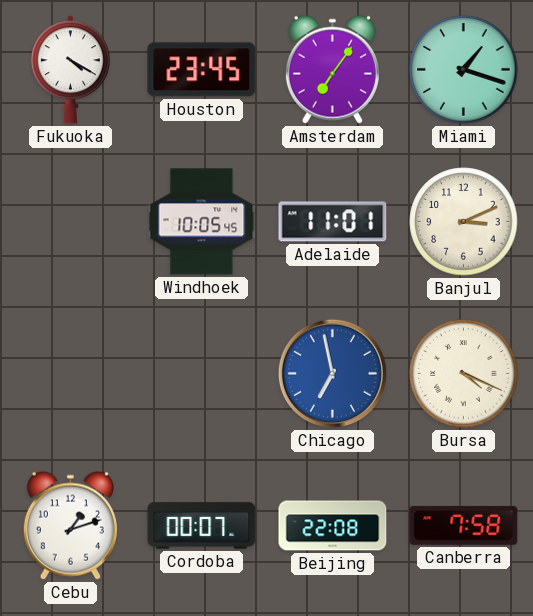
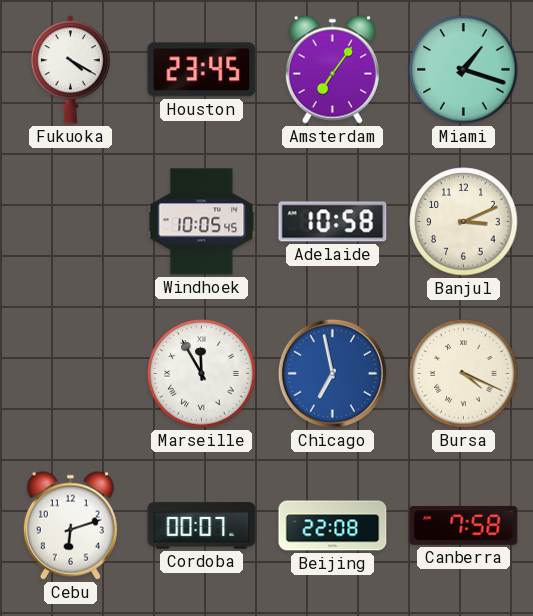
Adelaide: 11:01 -> 10:58
Marseille: none -> 11:55
Cebu: 1:12 -> 6:12
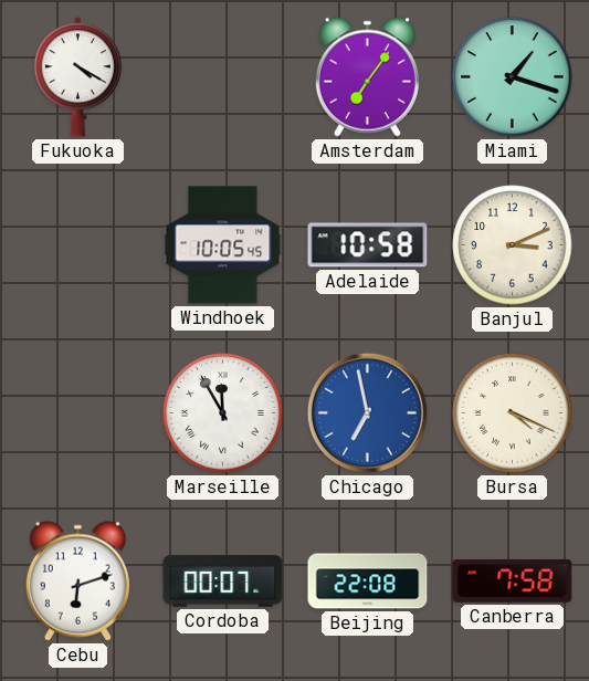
Houston: 23:45 -> none
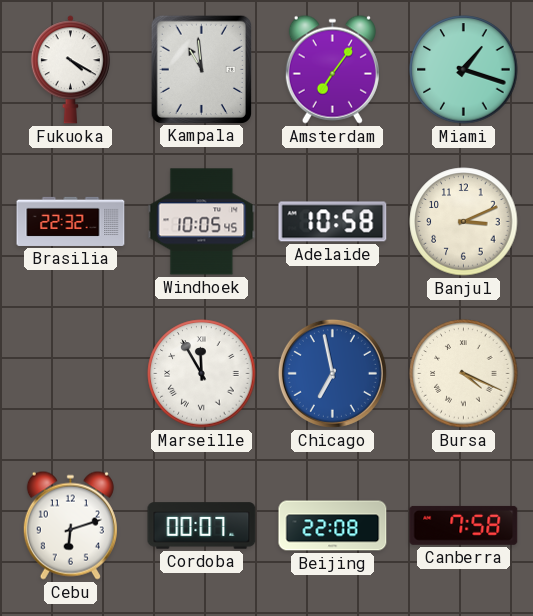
Kampala: none -> 10:59
Brasilia: none -> 22:32
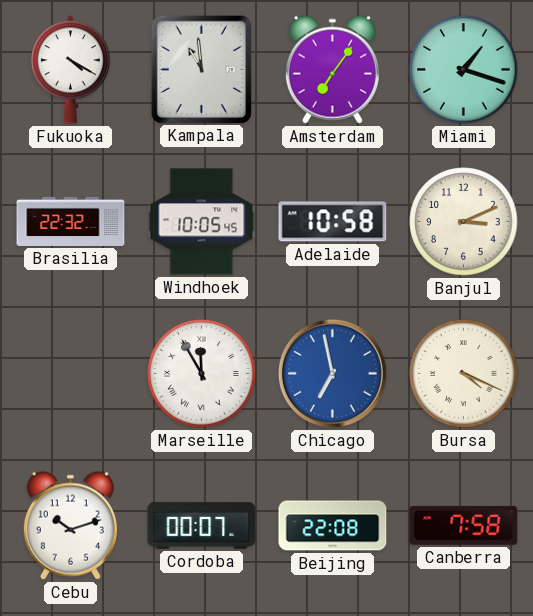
Cebu: 6:12 -> 10:12
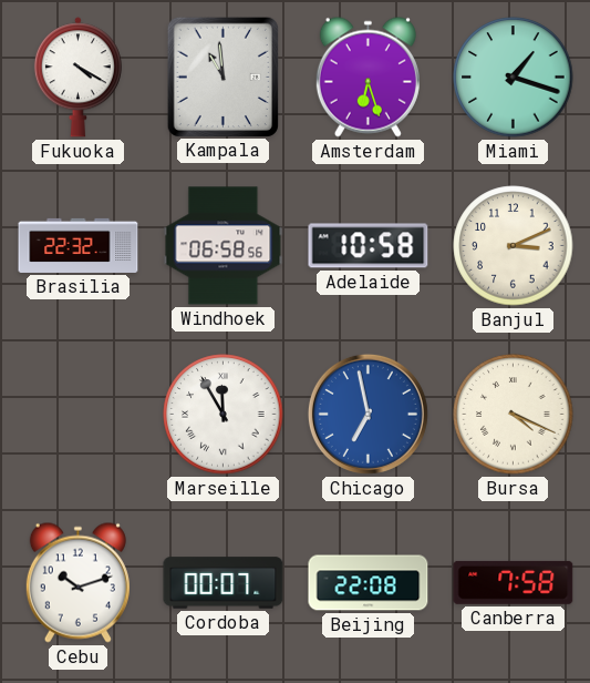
Amsterdam: 7:06 -> 6:27
Windhoek: 10:05 -> 06:58
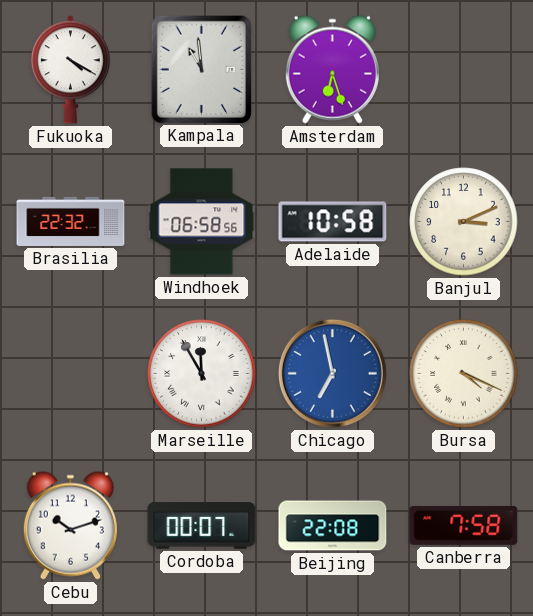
Miami: 1:18 -> none
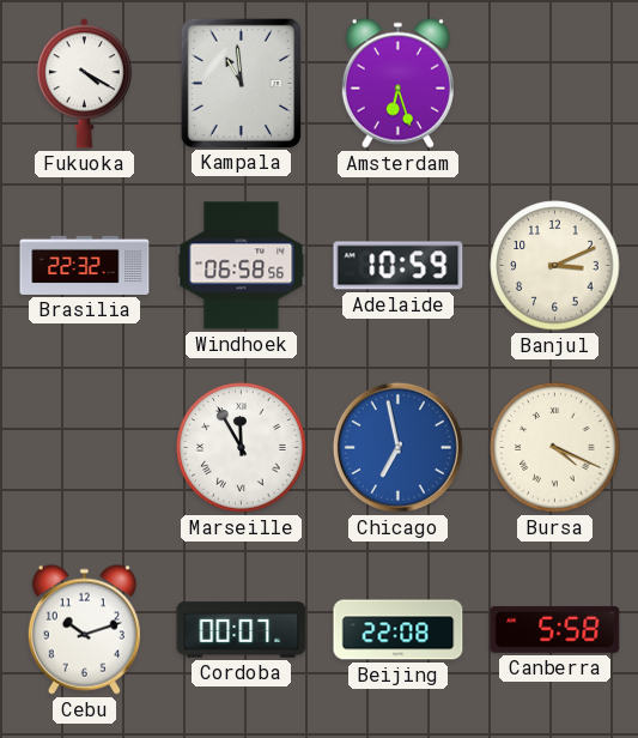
Adelaide: 10:58 -> 10:59
Canberra: 7:58 -> 5:58
